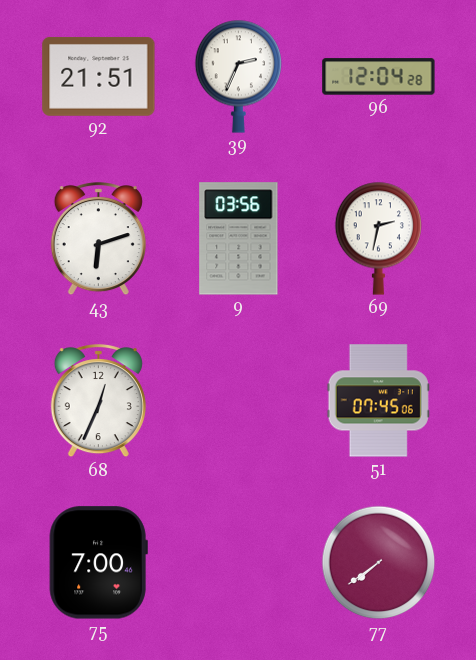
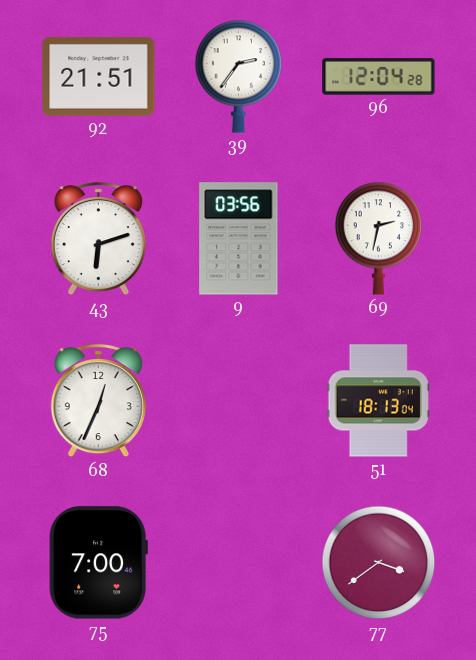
39: 2:34 -> 2:36
51: 07:45 -> 18:13
77: 7:39 -> 3:39
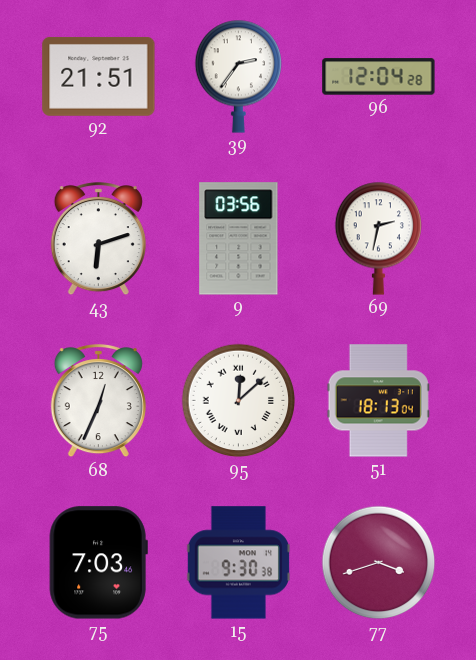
95: none -> 12:08
75: 7:00 -> 7:03
15: none -> 9:30
77: 3:39 -> 3:42
